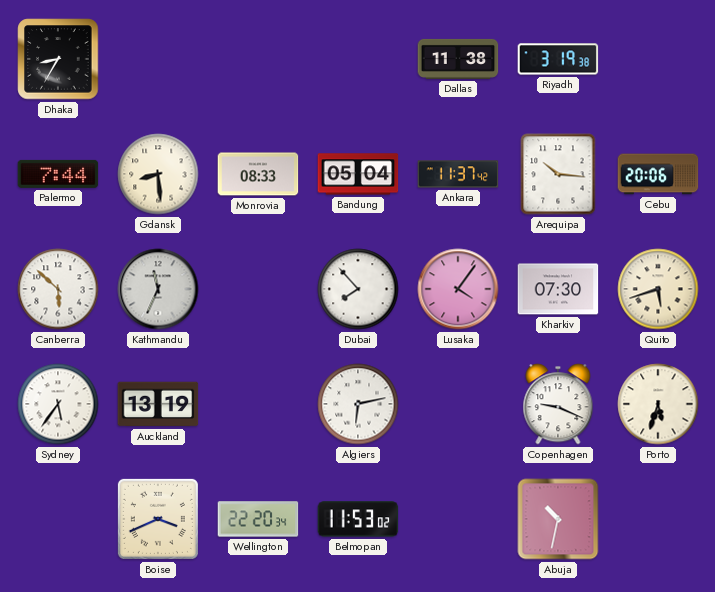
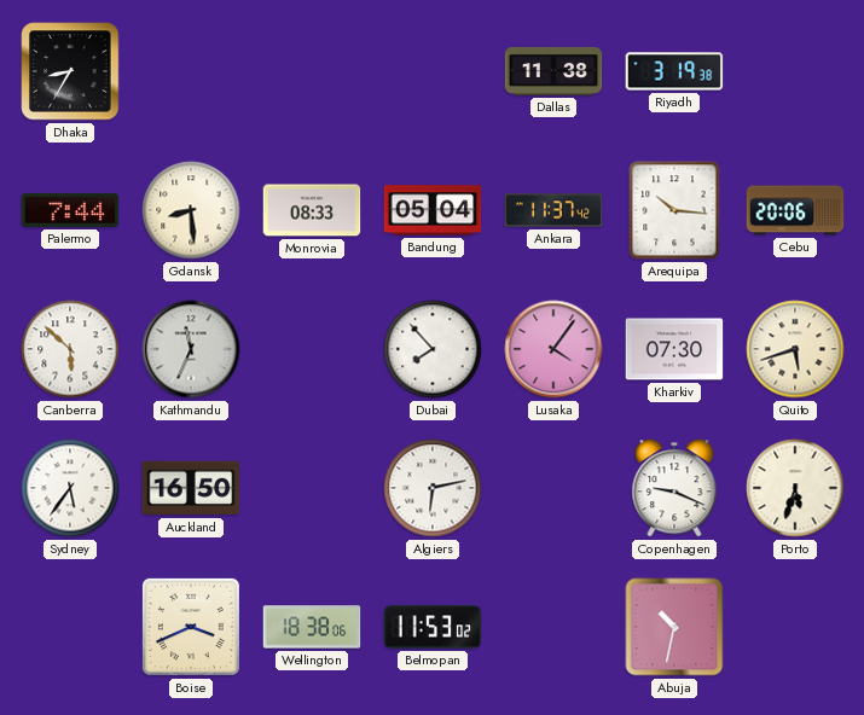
Auckland: 13:19 -> 16:50
Wellington: 22:20 -> 18:38
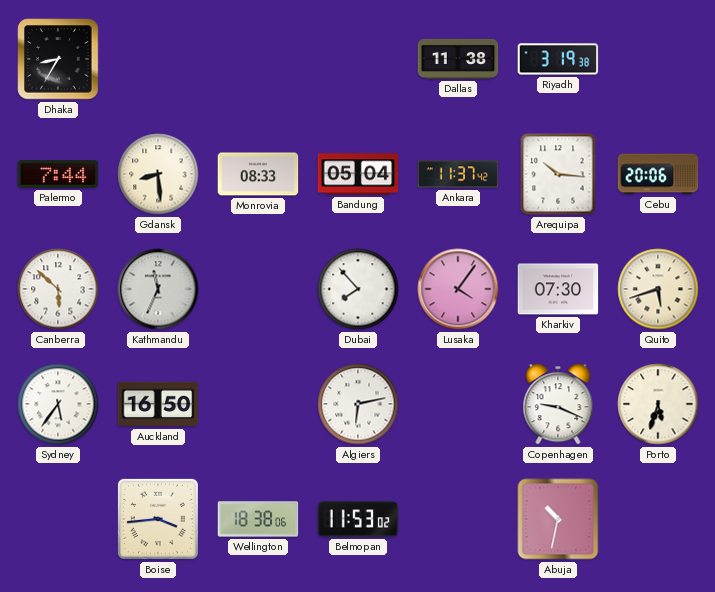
Boise: 3:41 -> 3:44
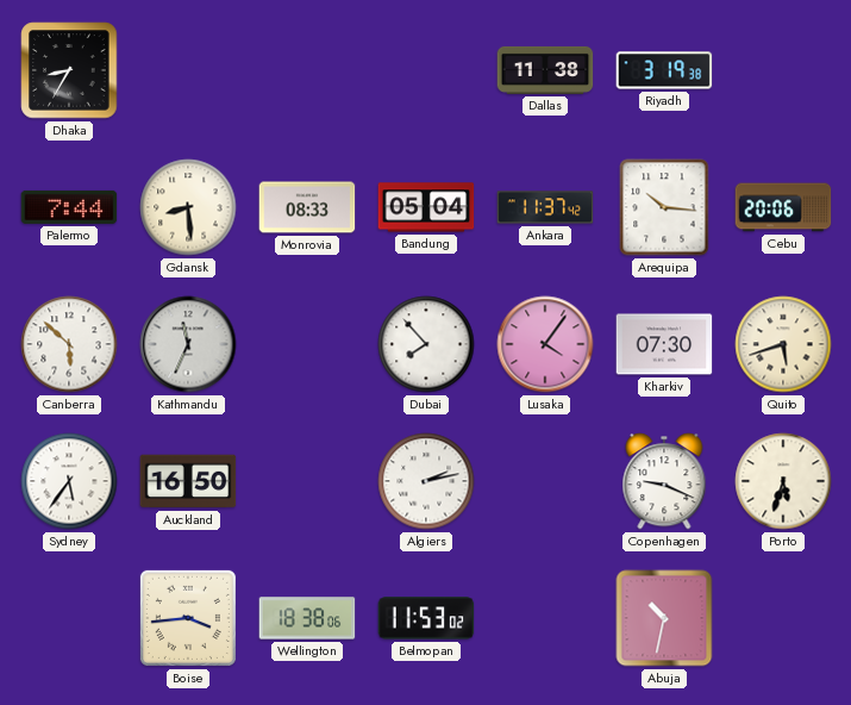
Algiers: 6:13 -> 2:13
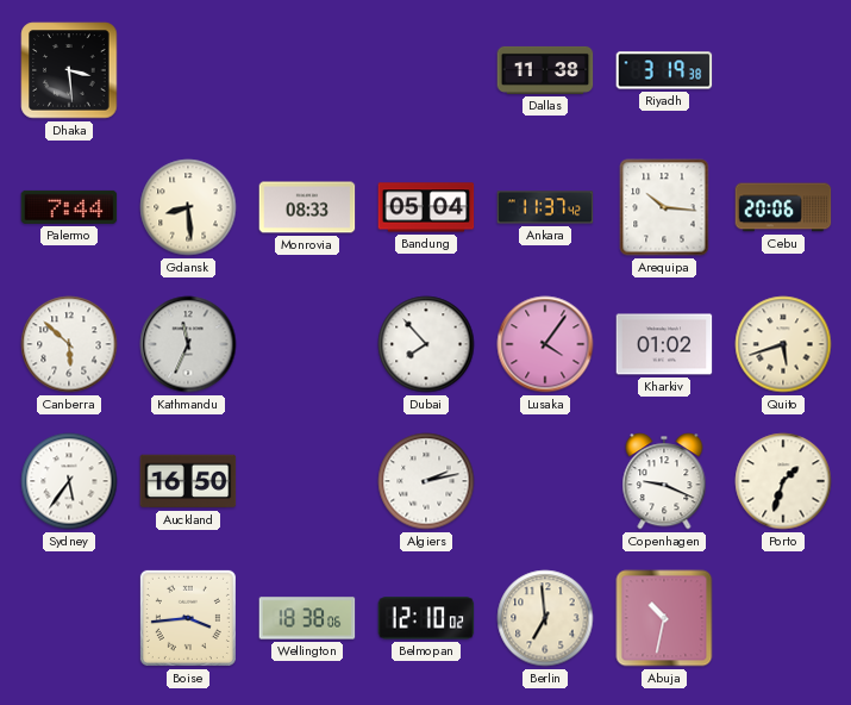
Dhaka: 8:35 -> 3:29
Kharkiv: 07:30 -> 01:02
Porto: 5:33 -> 1:33
Belmopan: 11:53 -> 12:10
Berlin: none -> 6:59
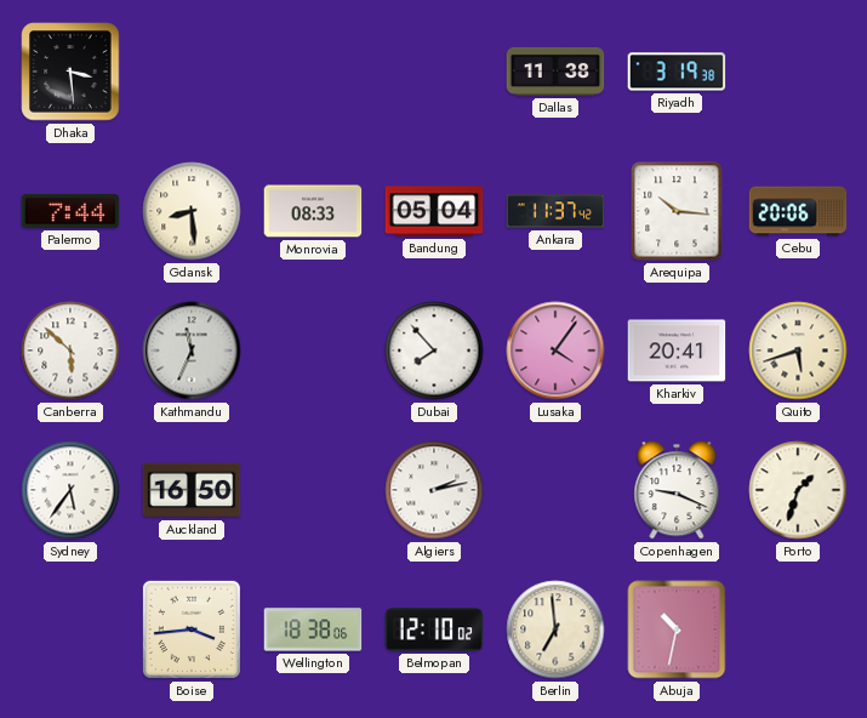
Kharkiv: 01:02 -> 20:41
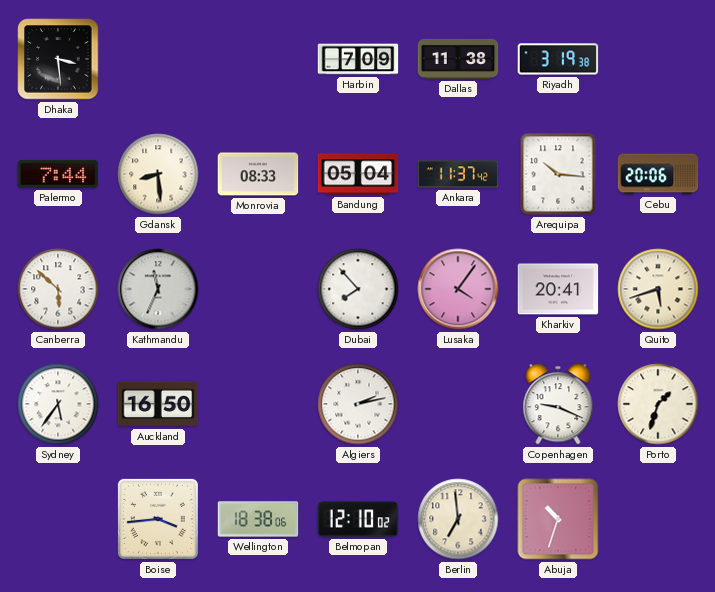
Harbin: none -> 7:09
Abuja: 10:32 -> 10:33
